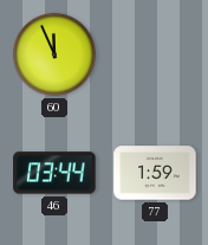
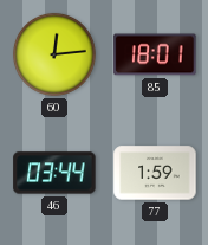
60: 11:56 -> 12:14
85: none -> 18:01
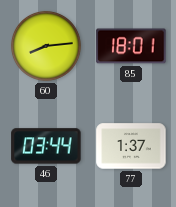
60: 12:14 -> 8:14
77: 1:59 -> 1:37
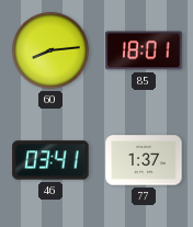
46: 03:44 -> 03:41
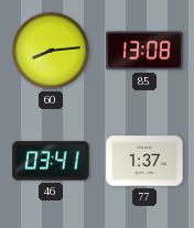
85: 18:01 -> 13:08
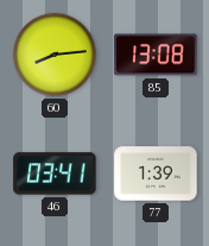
77: 1:37 -> 1:39
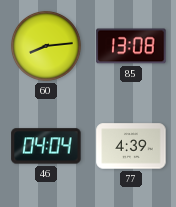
46: 03:41 -> 04:04
77: 1:39 -> 4:39
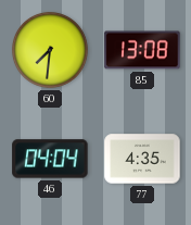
60: 8:14 -> 7:31
77: 4:39 -> 4:35
